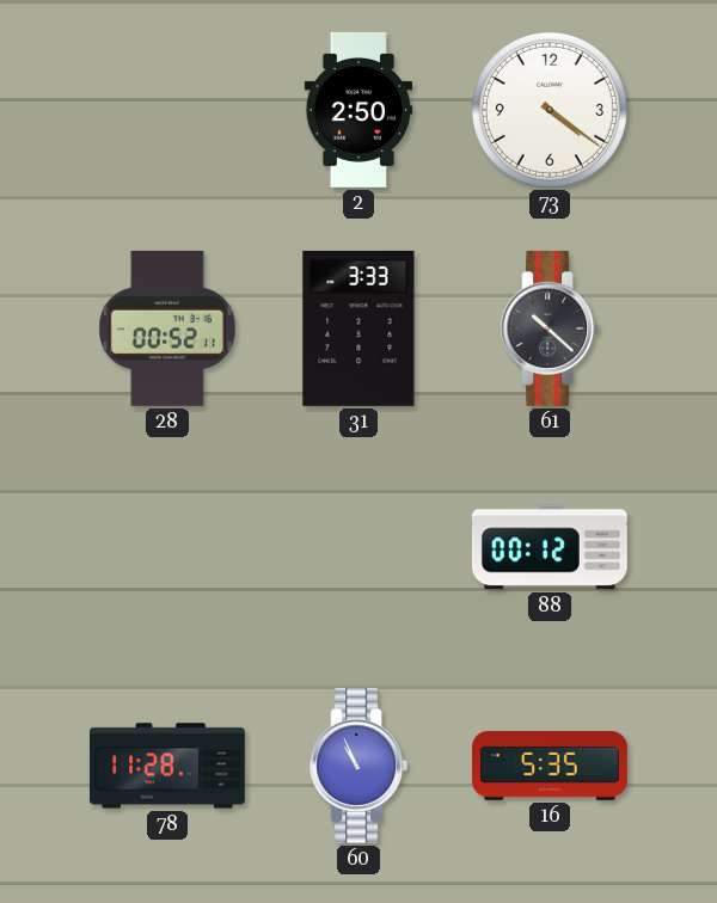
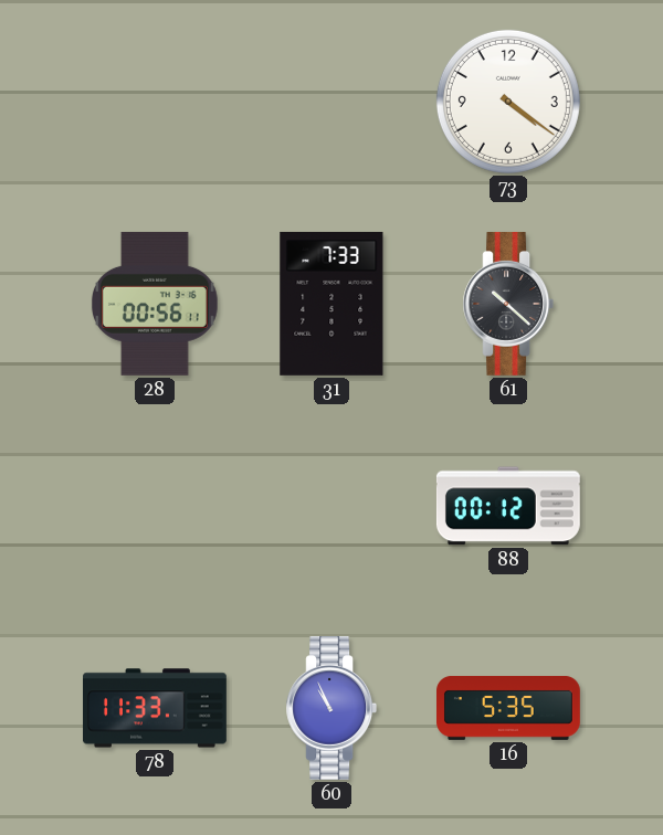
2: 2:50 -> none
28: 00:52 -> 00:56
31: 3:33 -> 7:33
78: 11:28 -> 11:33
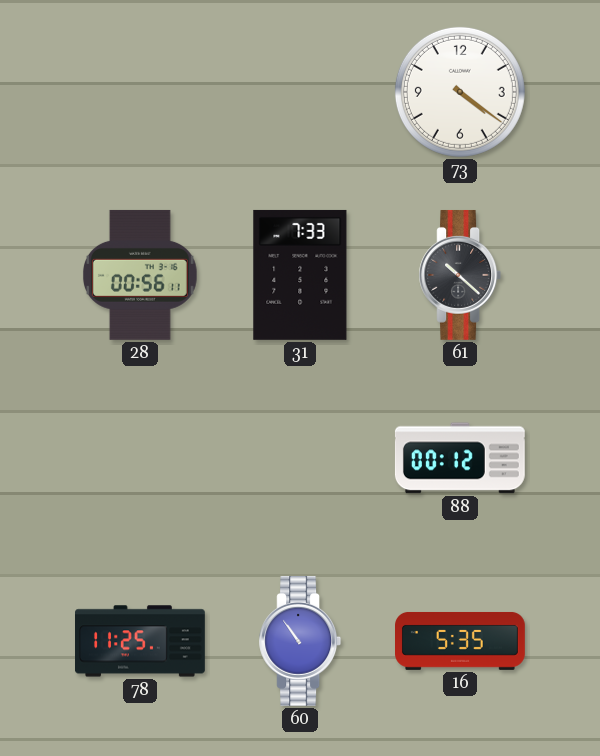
78: 11:33 -> 11:25
60: 10:56 -> 10:54
